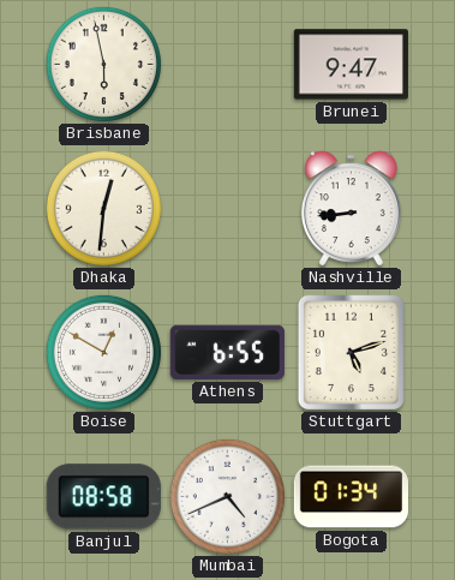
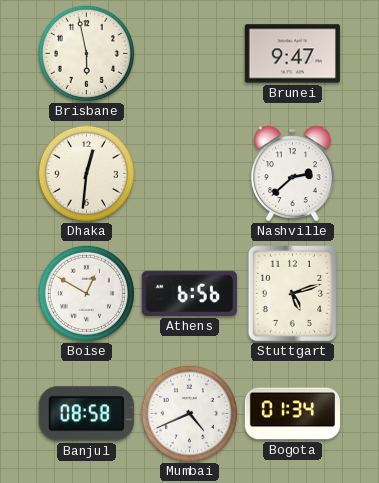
Nashville: 8:44 -> 2:38
Athens: 6:55 -> 6:56
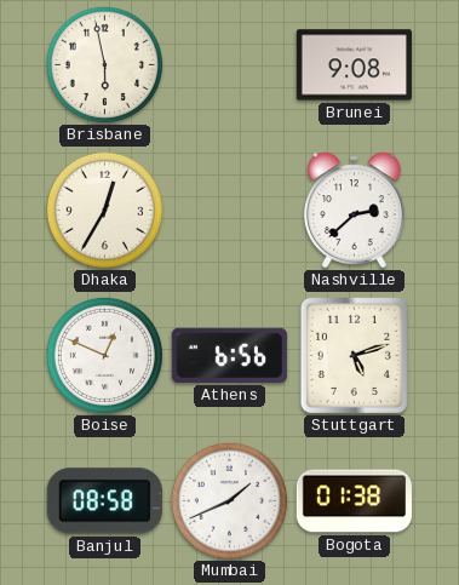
Brunei: 9:47 -> 9:08
Dhaka: 12:31 -> 12:35
Boise: 12:50 -> 12:49
Mumbai: 4:41 -> 1:41
Bogota: 01:34 -> 01:38
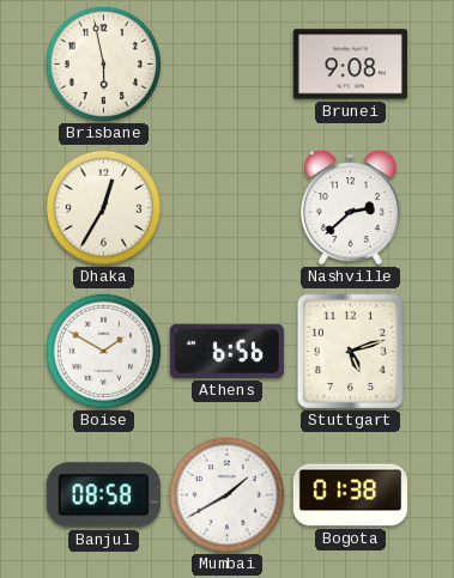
Boise: 12:49 -> 1:50
Mumbai: 1:41 -> 1:40
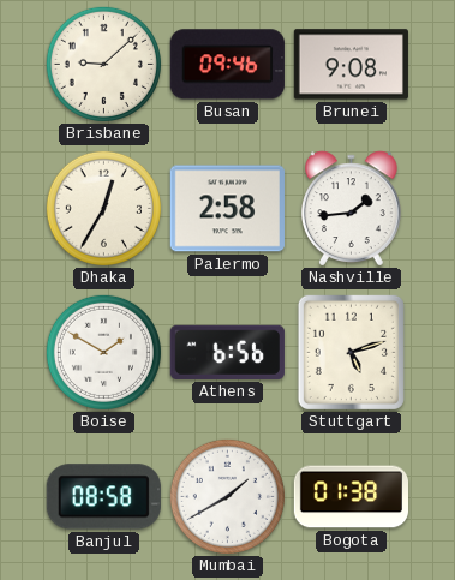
Brisbane: 5:58 -> 9:08
Busan: none -> 09:46
Palermo: none -> 2:58
Nashville: 2:38 -> 1:44
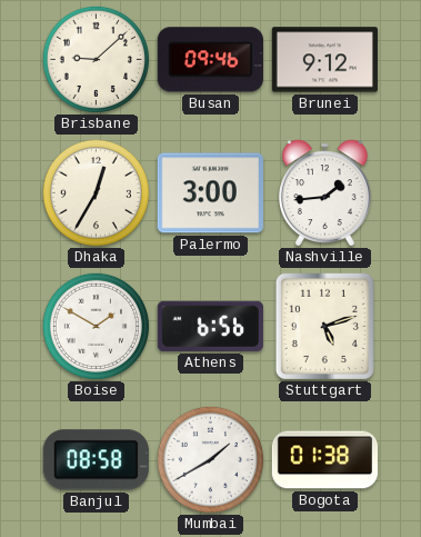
Brunei: 9:08 -> 9:12
Palermo: 2:58 -> 3:00
